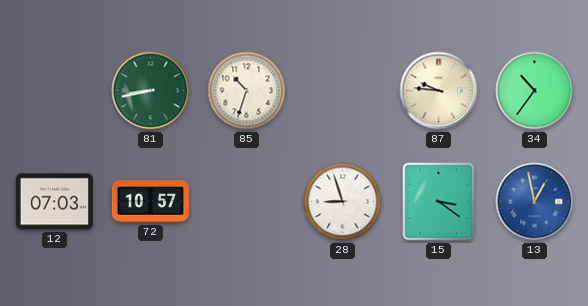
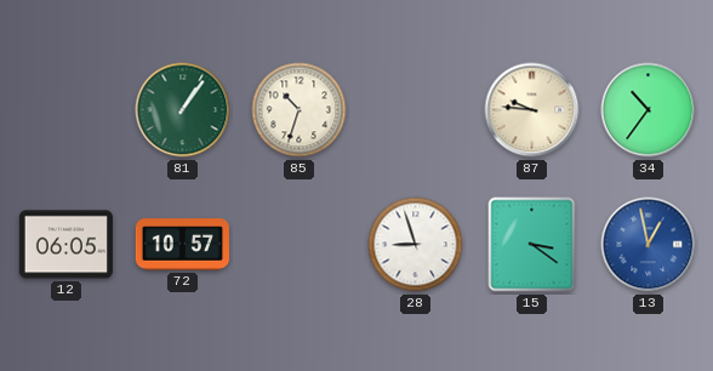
81: 8:43 -> 1:06
12: 07:03 -> 06:05
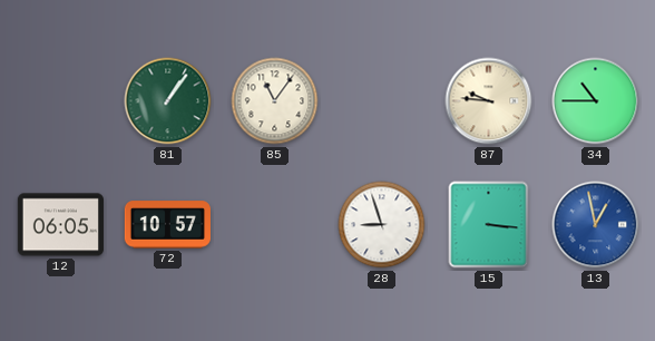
85: 10:33 -> 11:06
34: 10:36 -> 10:45
15: 3:21 -> 3:16
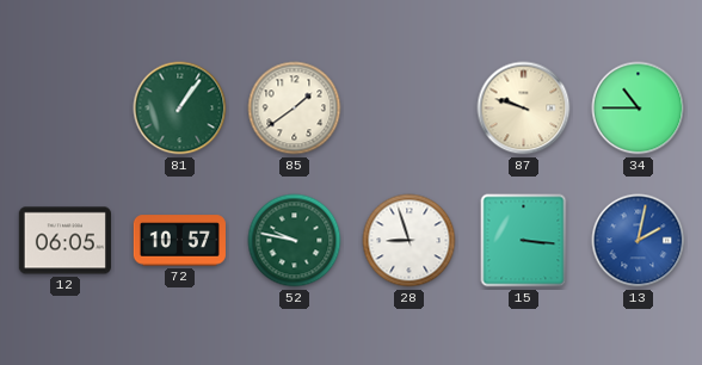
85: 11:06 -> 1:39
87: 9:46 -> 9:48
52: none -> 9:47
13: 12:58 -> 2:02
